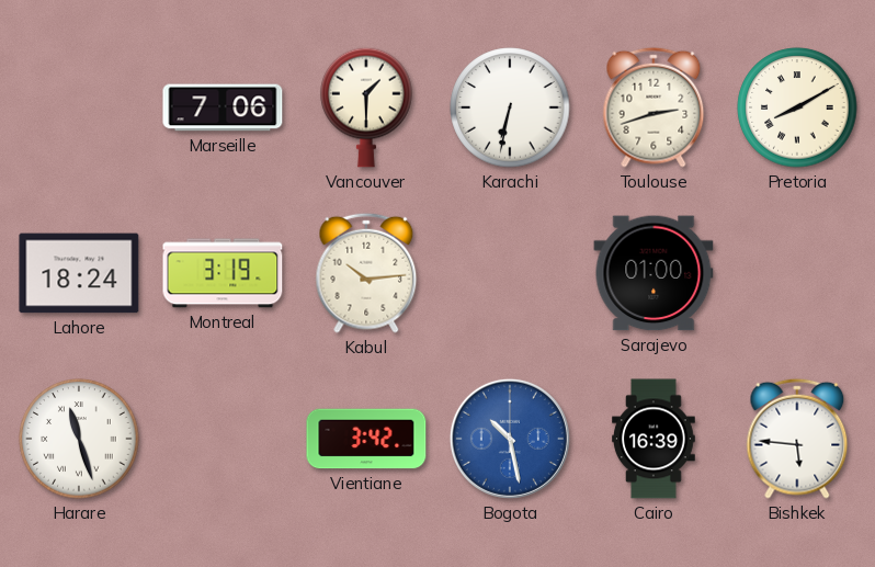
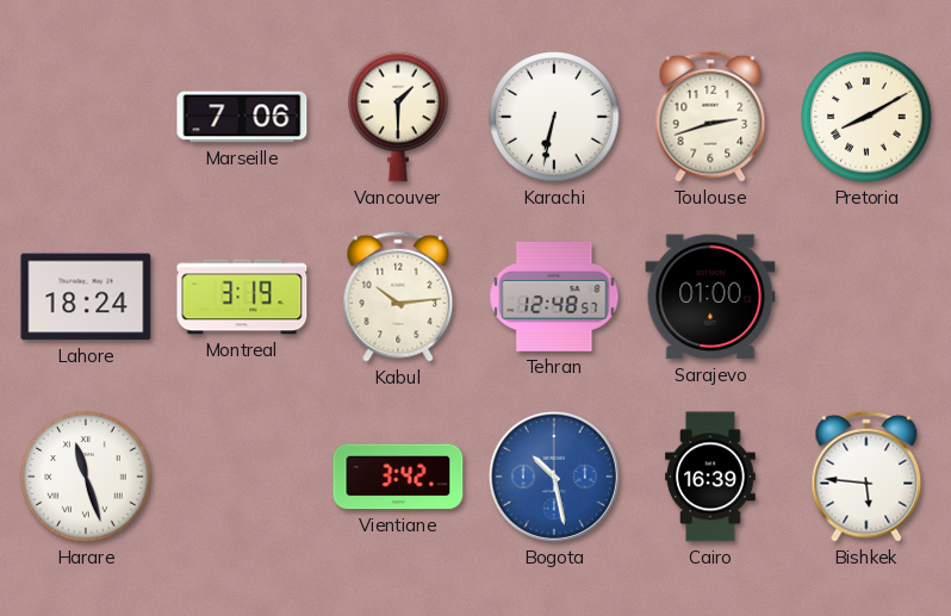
Tehran: none -> 12:48
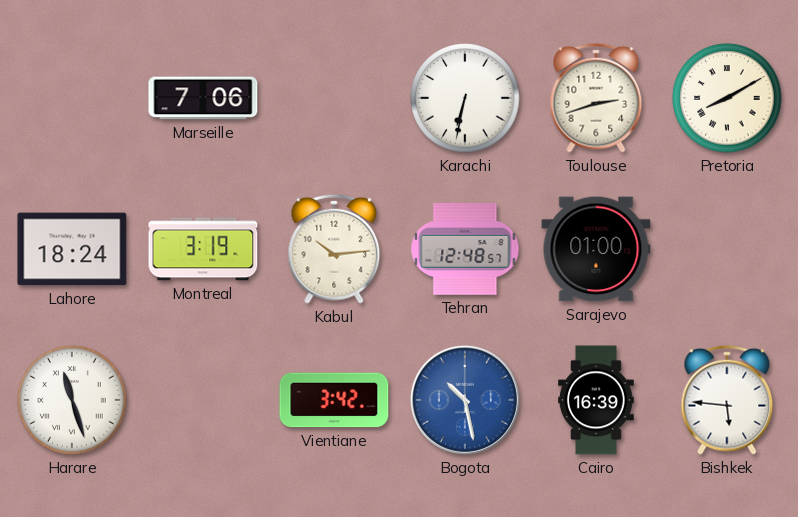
Vancouver: 1:30 -> none
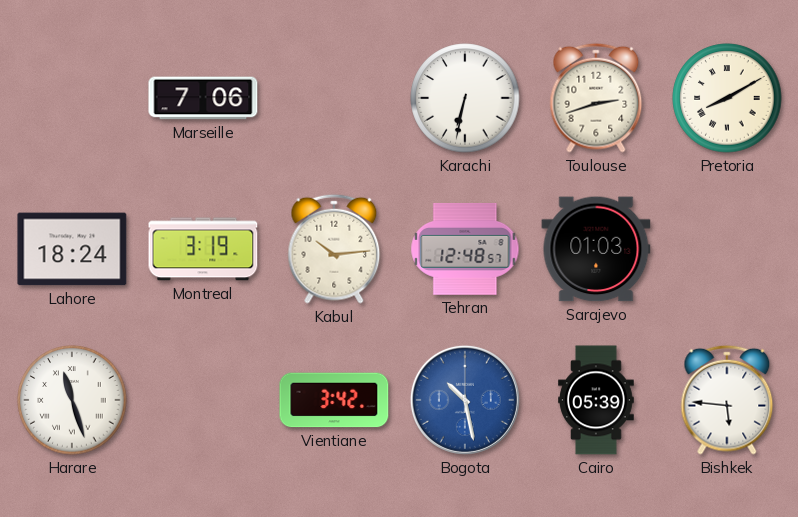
Sarajevo: 01:00 -> 01:03
Cairo: 16:39 -> 05:39
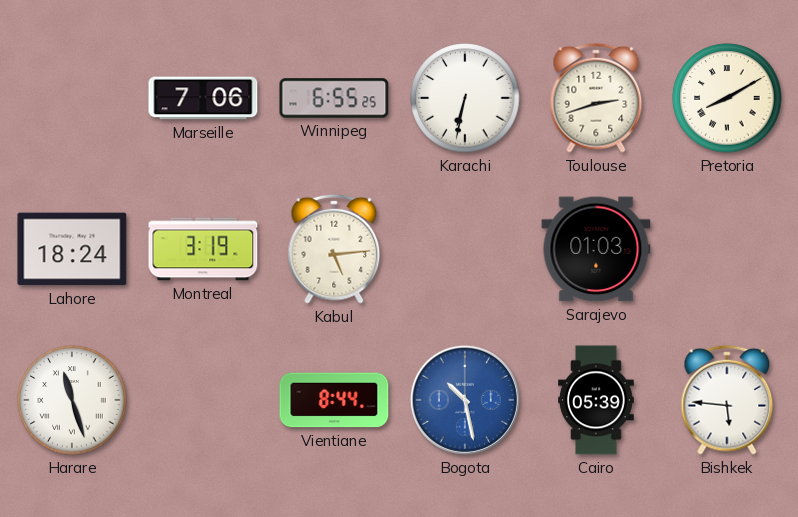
Winnipeg: none -> 6:55
Kabul: 10:14 -> 5:14
Tehran: 12:48 -> none
Vientiane: 3:42 -> 8:44
